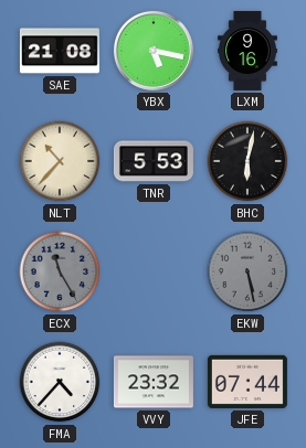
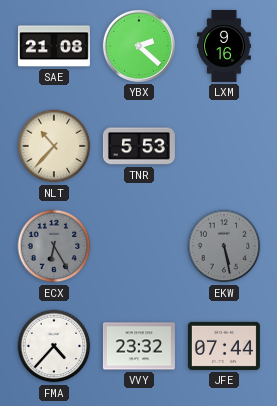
YBX: 5:17 -> 2:22
BHC: 6:02 -> none
ECX: 11:25 -> 6:25
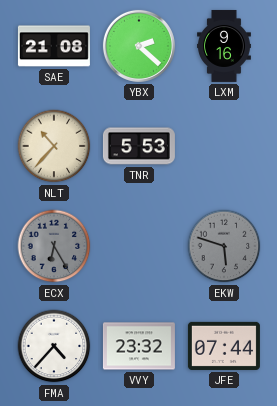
EKW: 5:28 -> 5:48
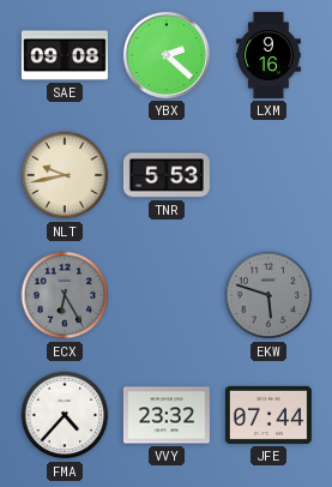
SAE: 21:08 -> 09:08
NLT: 10:37 -> 9:43
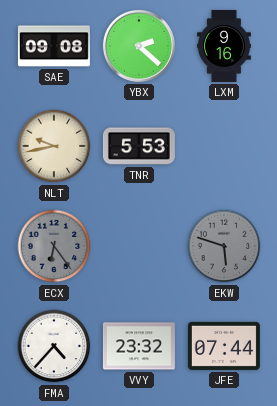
ECX: 6:25 -> 6:24
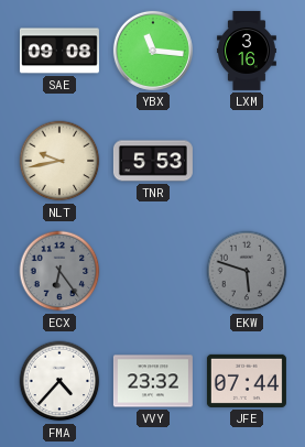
YBX: 2:22 -> 11:16
LXM: 9:16 -> 3:16
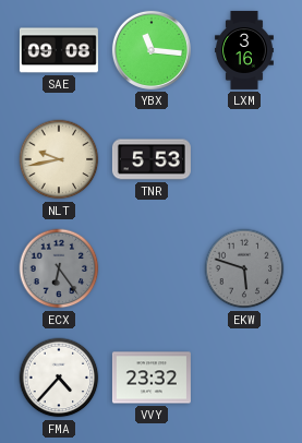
JFE: 07:44 -> none
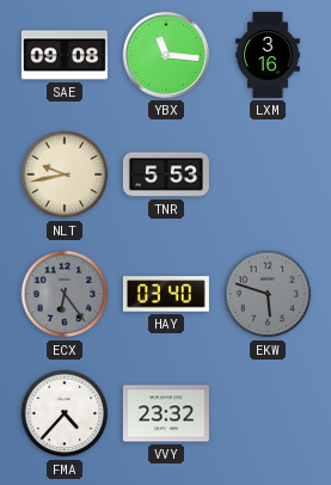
HAY: none -> 03:40
